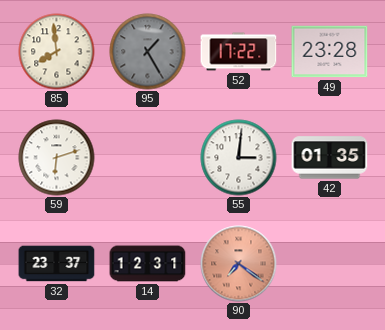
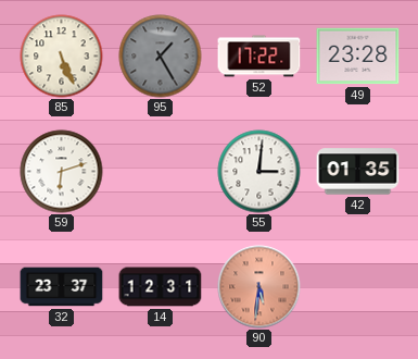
85: 7:59 -> 5:26
90: 7:21 -> 5:31
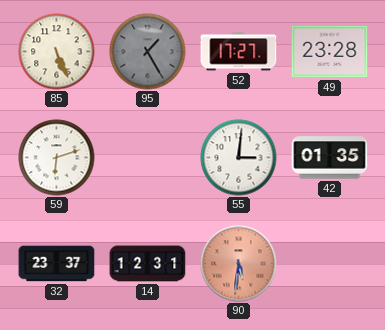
52: 17:22 -> 17:27
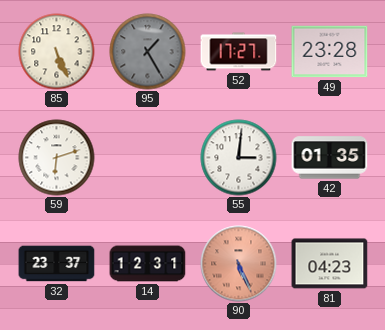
90: 5:31 -> 5:26
81: none -> 04:23
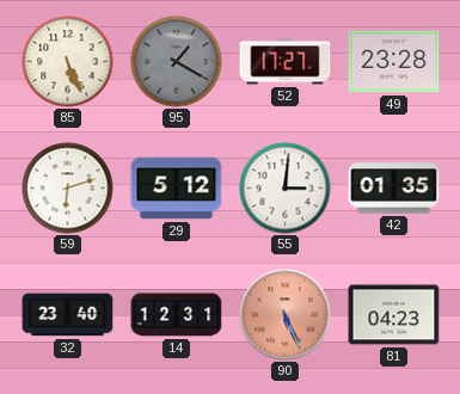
95: 1:25 -> 1:20
29: none -> 5:12
32: 23:37 -> 23:40
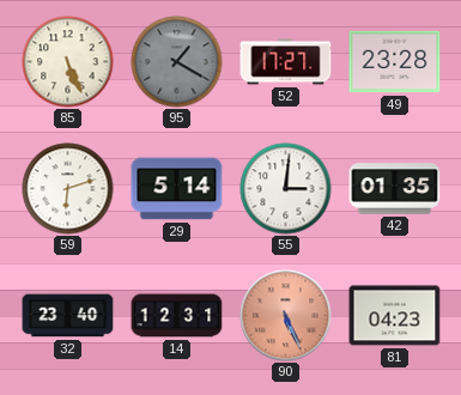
29: 5:12 -> 5:14
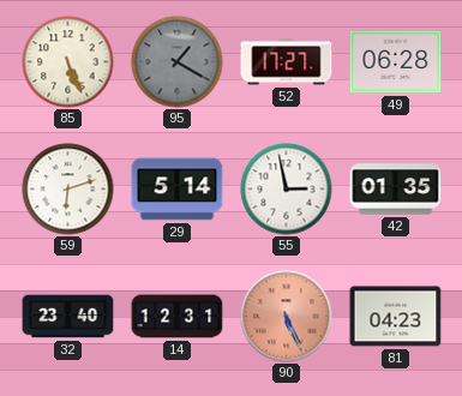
49: 23:28 -> 06:28
55: 3:01 -> 2:58
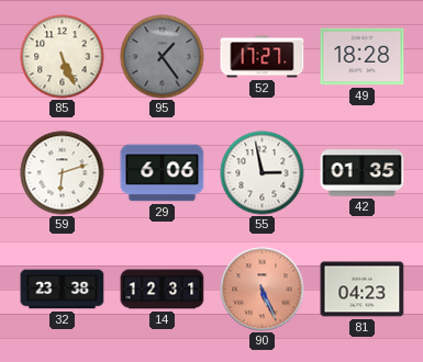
95: 1:20 -> 1:24
49: 06:28 -> 18:28
29: 5:14 -> 6:06
32: 23:40 -> 23:38
